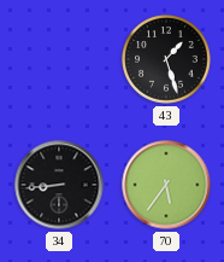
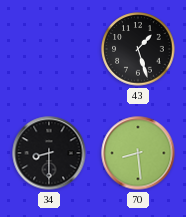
34: 8:44 -> 8:30
70: 5:36 -> 8:29
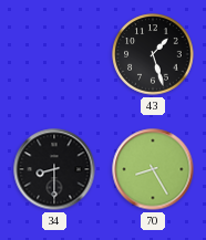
70: 8:29 -> 8:25
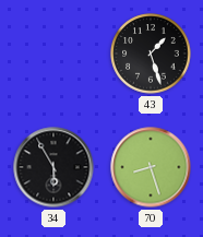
34: 8:30 -> 5:55
70: 8:25 -> 8:27
